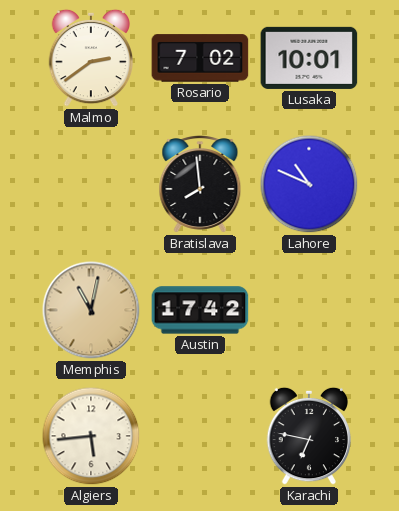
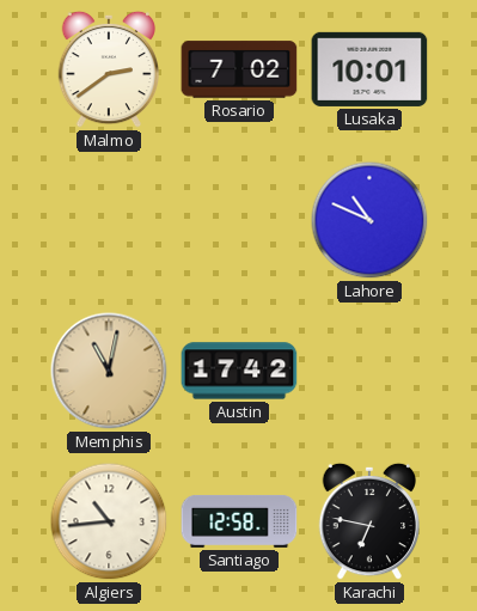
Bratislava: 7:59 -> none
Algiers: 5:44 -> 10:44
Santiago: none -> 12:58
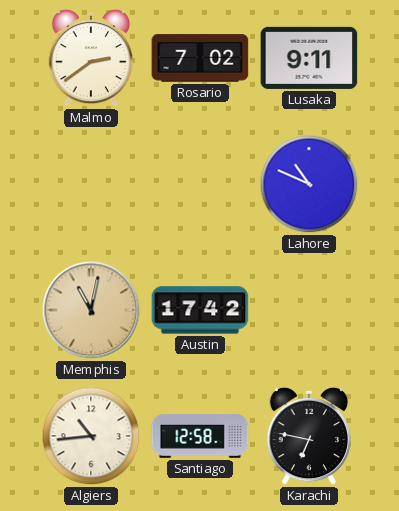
Lusaka: 10:01 -> 9:11
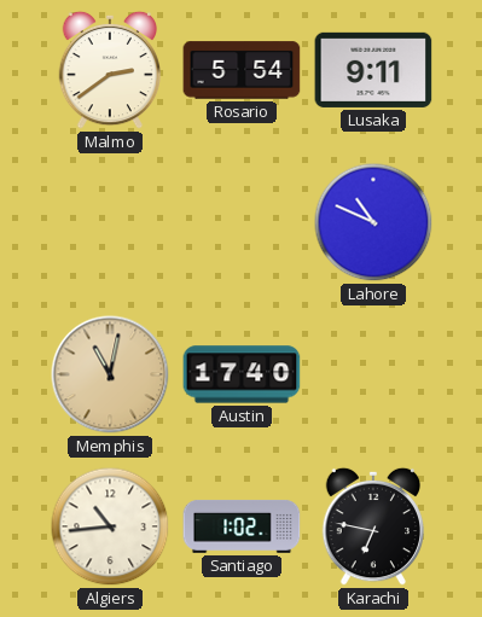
Rosario: 7:02 -> 5:54
Austin: 17:42 -> 17:40
Santiago: 12:58 -> 1:02
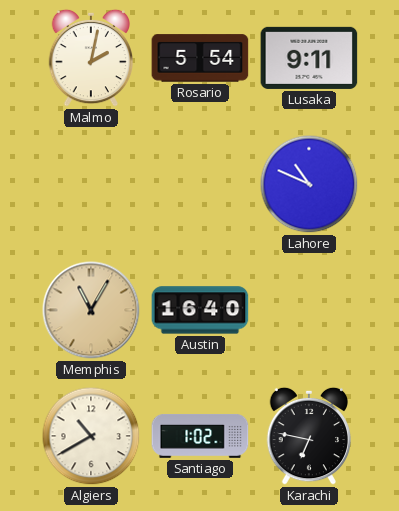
Malmo: 2:39 -> 2:02
Memphis: 11:02 -> 11:05
Austin: 17:40 -> 16:40
Algiers: 10:44 -> 10:40
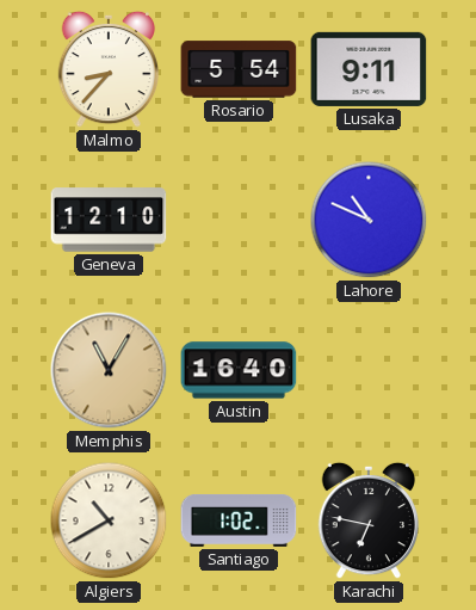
Malmo: 2:02 -> 8:37
Geneva: none -> 12:10
